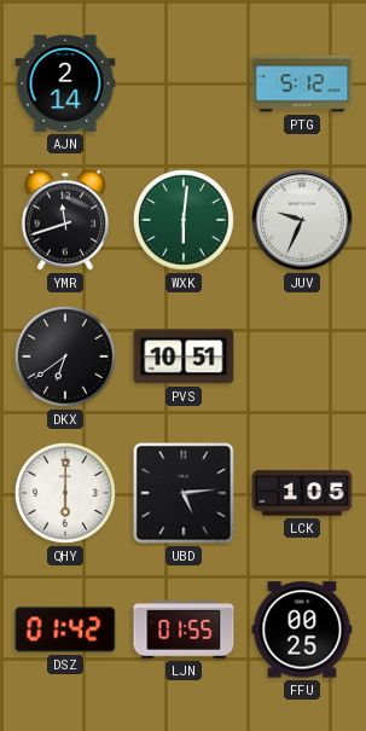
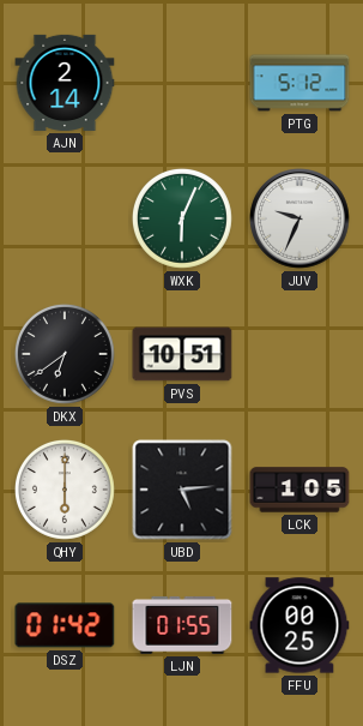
YMR: 11:42 -> none
WXK: 6:01 -> 6:04
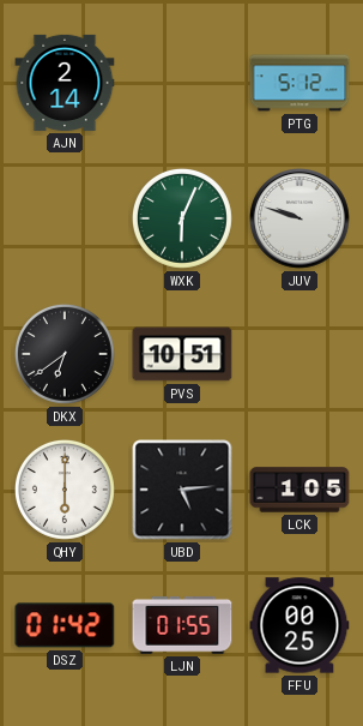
JUV: 9:34 -> 9:48
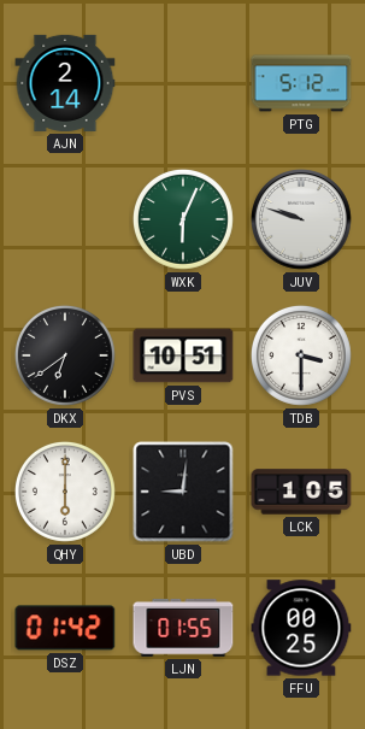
TDB: none -> 3:30
UBD: 5:14 -> 9:01
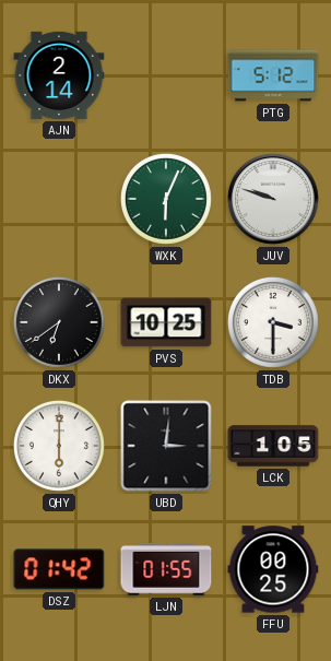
PVS: 10:51 -> 10:25
UBD: 9:01 -> 3:01
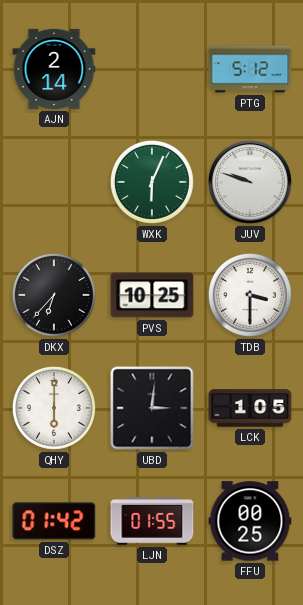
DKX: 6:39 -> 6:37
